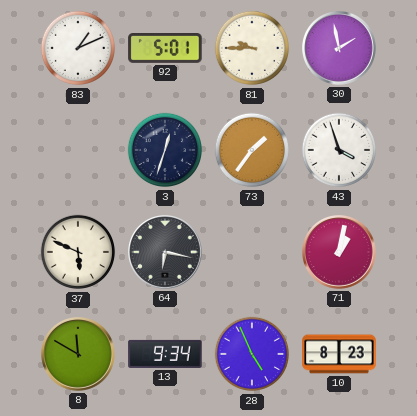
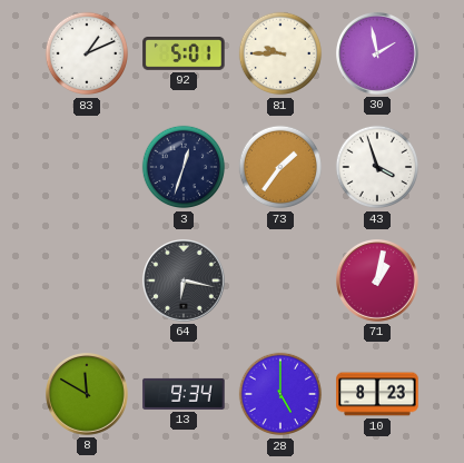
37: 5:49 -> none
28: 4:56 -> 5:00
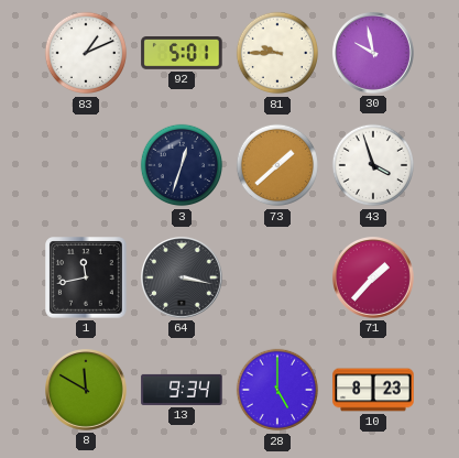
30: 1:58 -> 9:58
73: 1:36 -> 1:38
1: none -> 11:43
64: 6:17 -> 3:17
71: 1:02 -> 1:37
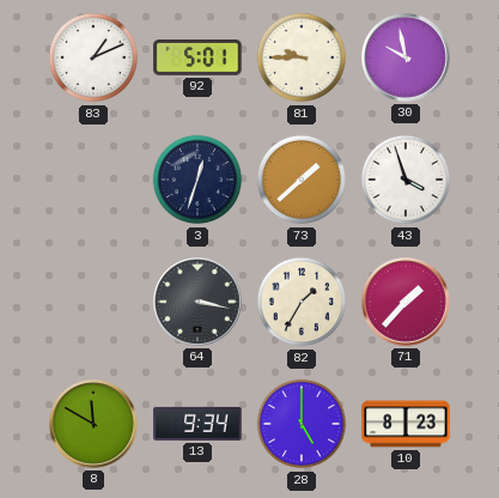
1: 11:43 -> none
82: none -> 1:35
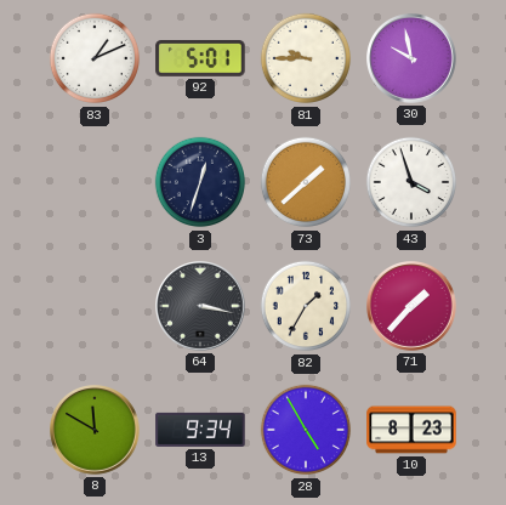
28: 5:00 -> 4:55
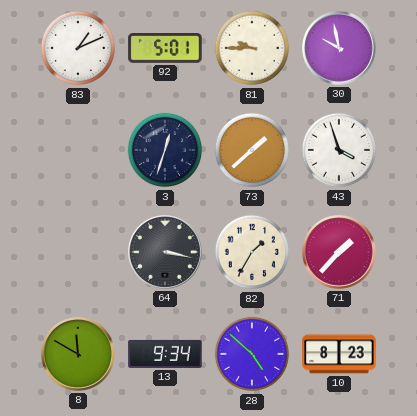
28: 4:55 -> 4:52
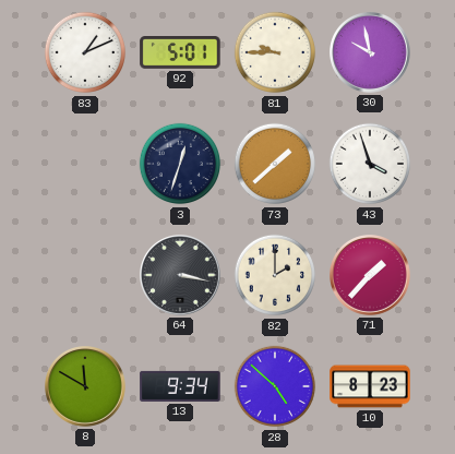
82: 1:35 -> 2:00
